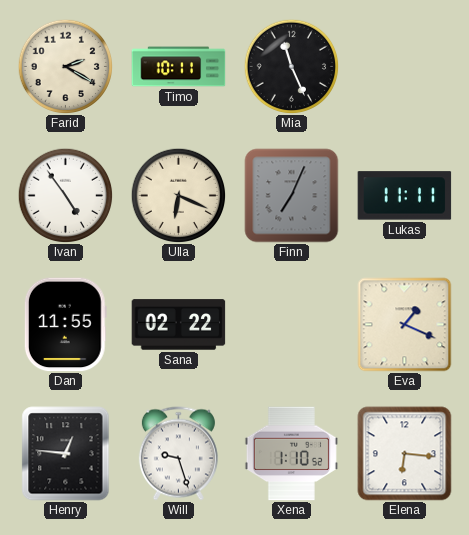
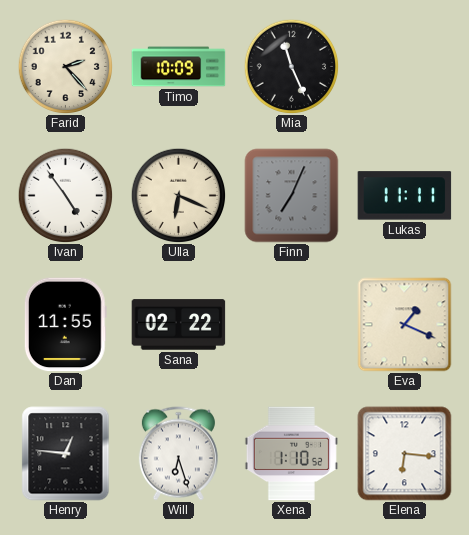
Farid: 2:20 -> 2:23
Timo: 10:11 -> 10:09
Will: 9:27 -> 6:27
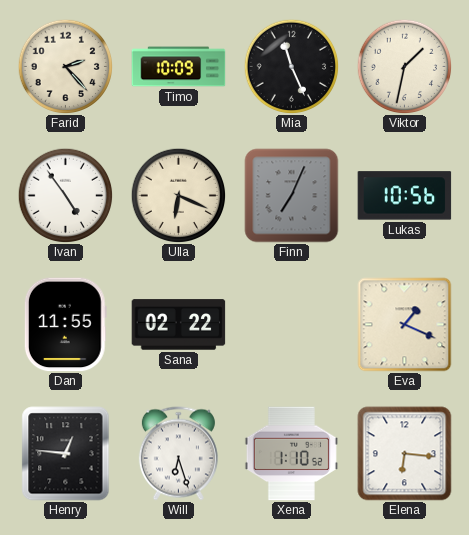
Viktor: none -> 1:32
Lukas: 11:11 -> 10:56
